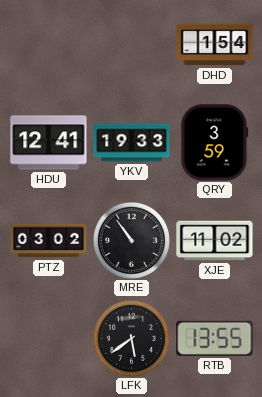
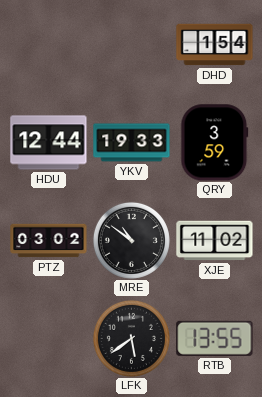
HDU: 12:41 -> 12:44
MRE: 10:54 -> 10:51
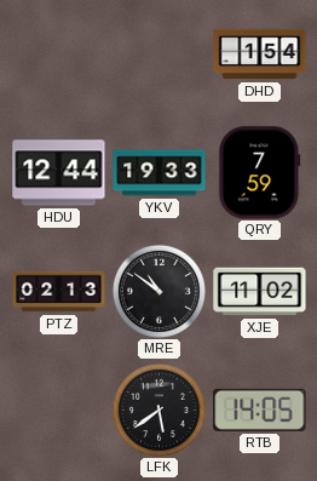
QRY: 3:59 -> 7:59
PTZ: 03:02 -> 02:13
RTB: 13:55 -> 14:05
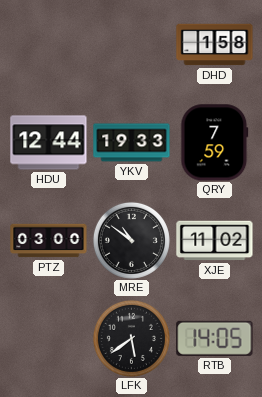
DHD: 1:54 -> 1:58
PTZ: 02:13 -> 03:00
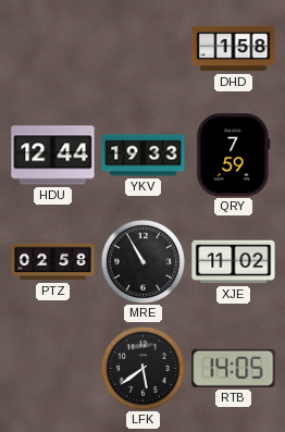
PTZ: 03:00 -> 02:58
MRE: 10:51 -> 10:55
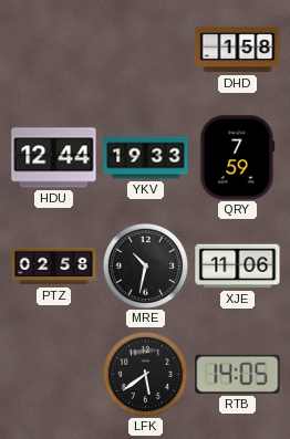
MRE: 10:55 -> 10:32
XJE: 11:02 -> 11:06
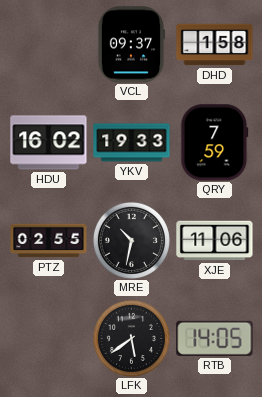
VCL: none -> 09:37
HDU: 12:44 -> 16:02
PTZ: 02:58 -> 02:55
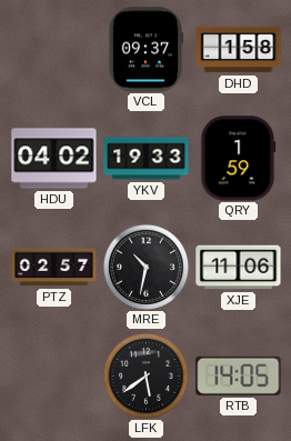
HDU: 16:02 -> 04:02
QRY: 7:59 -> 1:59
PTZ: 02:55 -> 02:57
